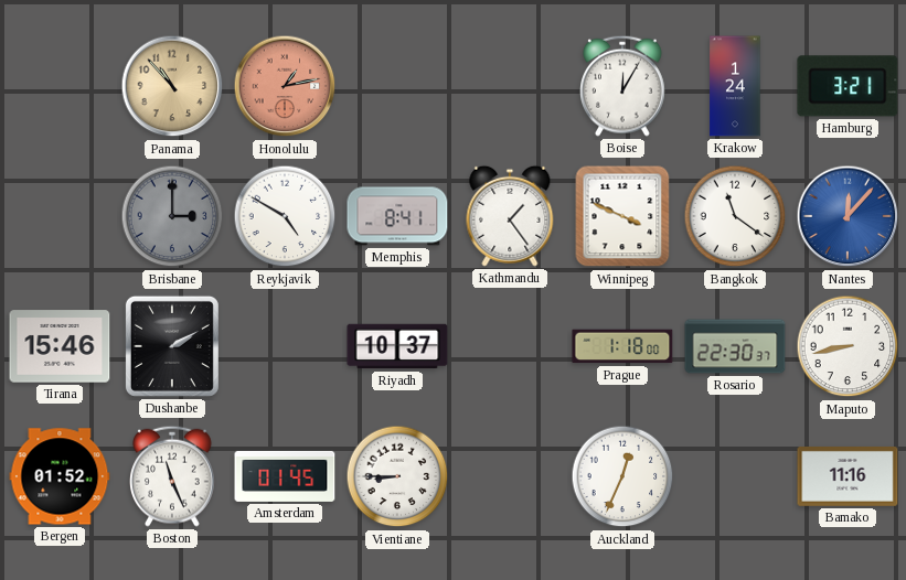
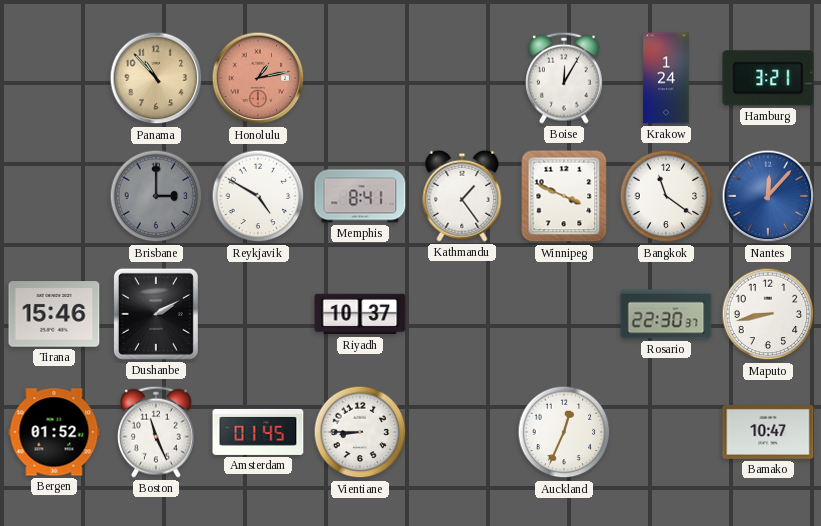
Prague: 1:18 -> none
Bamako: 11:16 -> 10:47
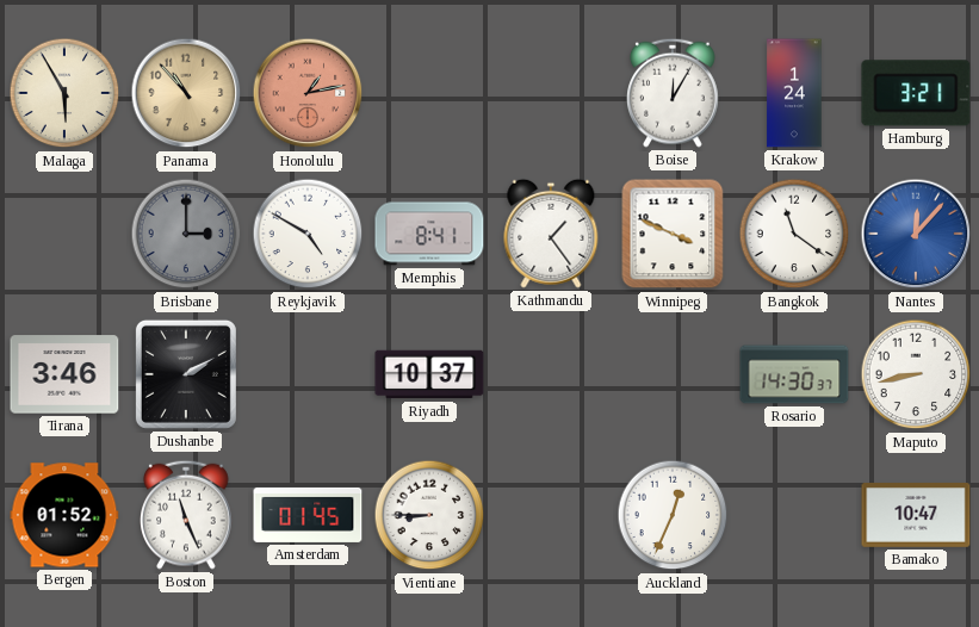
Malaga: none -> 5:55
Tirana: 15:46 -> 3:46
Rosario: 22:30 -> 14:30
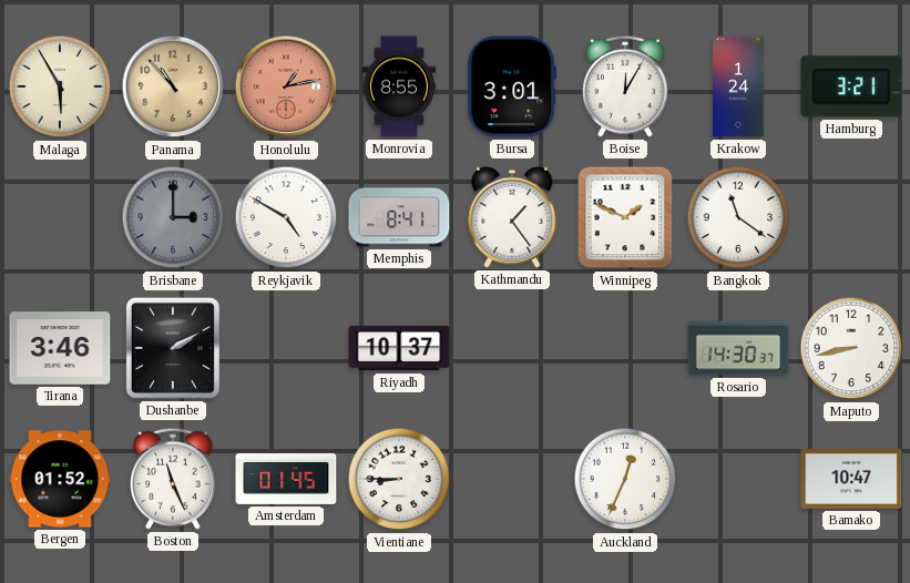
Monrovia: none -> 8:55
Bursa: none -> 3:01
Winnipeg: 3:49 -> 1:49
Nantes: 12:07 -> none
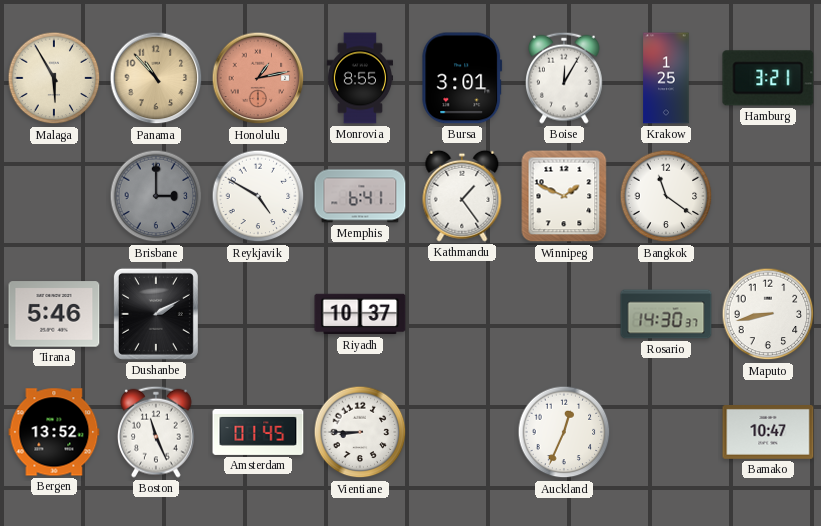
Krakow: 1:24 -> 1:25
Memphis: 8:41 -> 6:41
Tirana: 3:46 -> 5:46
Bergen: 01:52 -> 13:52
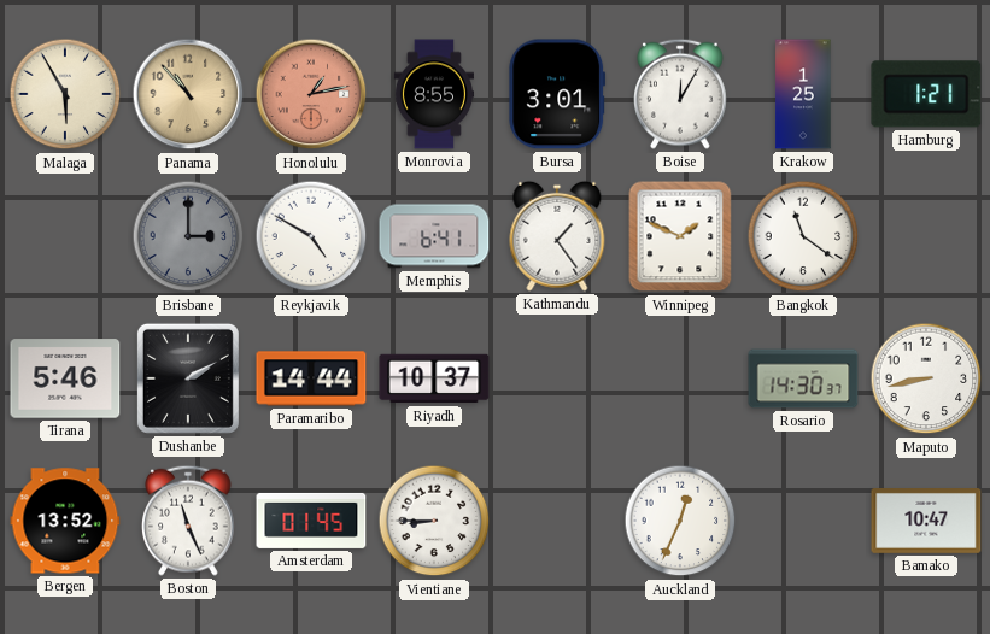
Hamburg: 3:21 -> 1:21
Paramaribo: none -> 14:44
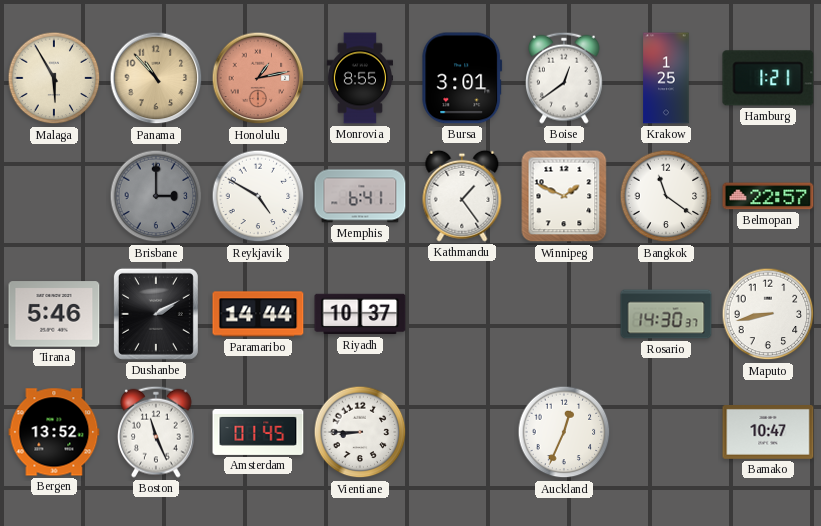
Boise: 12:05 -> 12:39
Belmopan: none -> 22:57
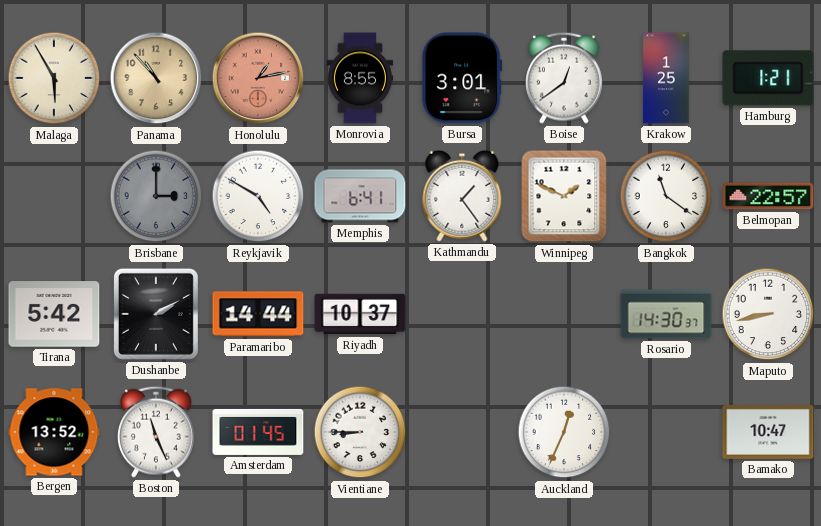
Tirana: 5:46 -> 5:42
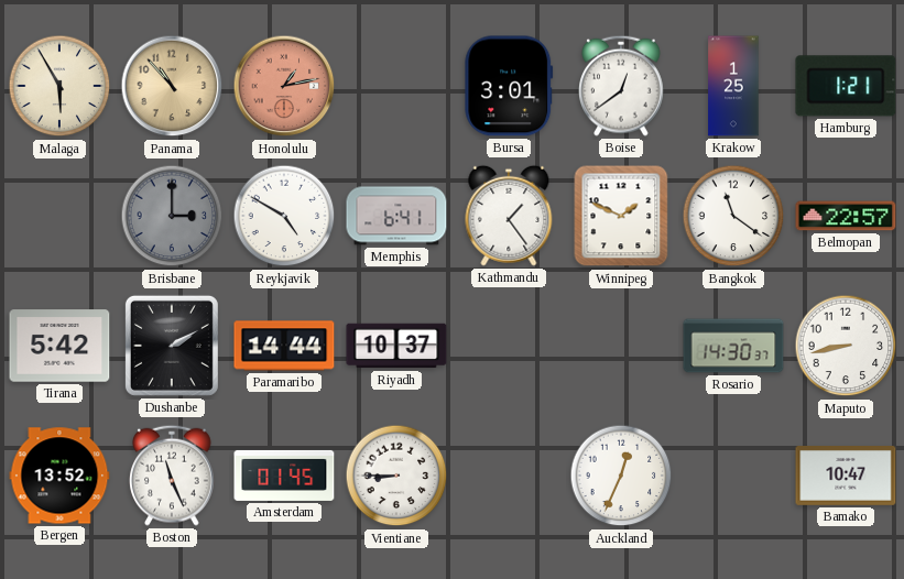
Monrovia: 8:55 -> none
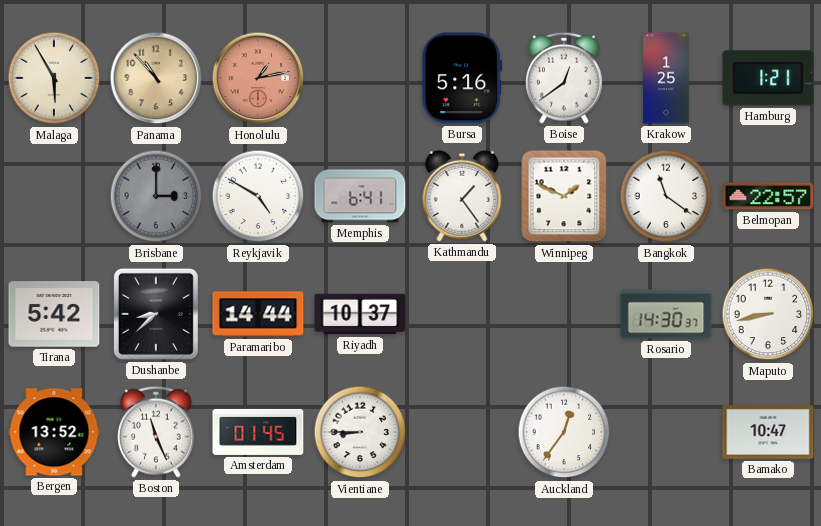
Bursa: 3:01 -> 5:16
Dushanbe: 2:10 -> 8:38
Auckland: 12:34 -> 12:36
